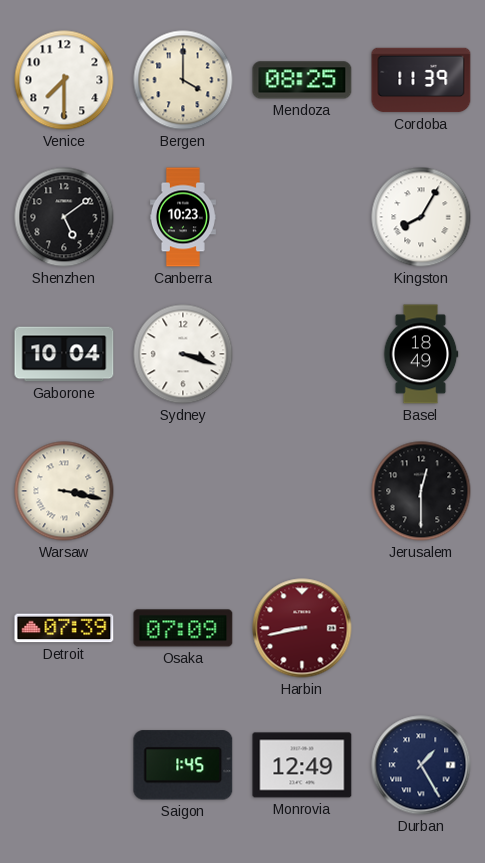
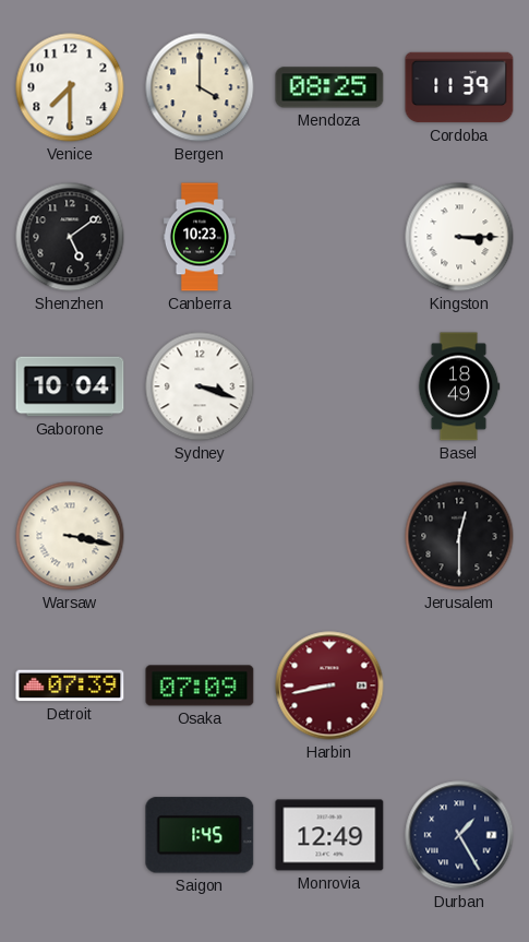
Kingston: 8:05 -> 3:15
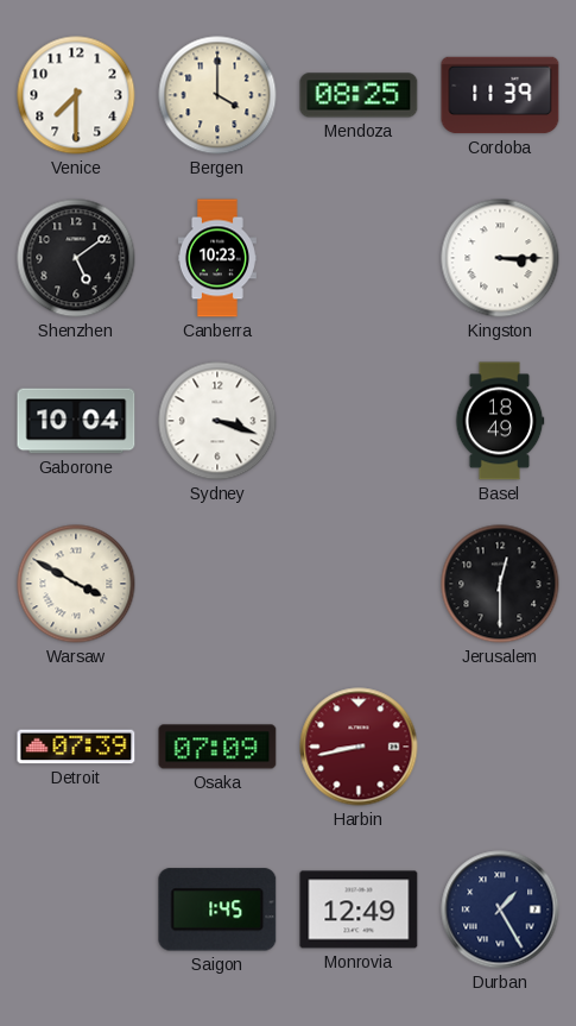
Warsaw: 3:17 -> 3:50
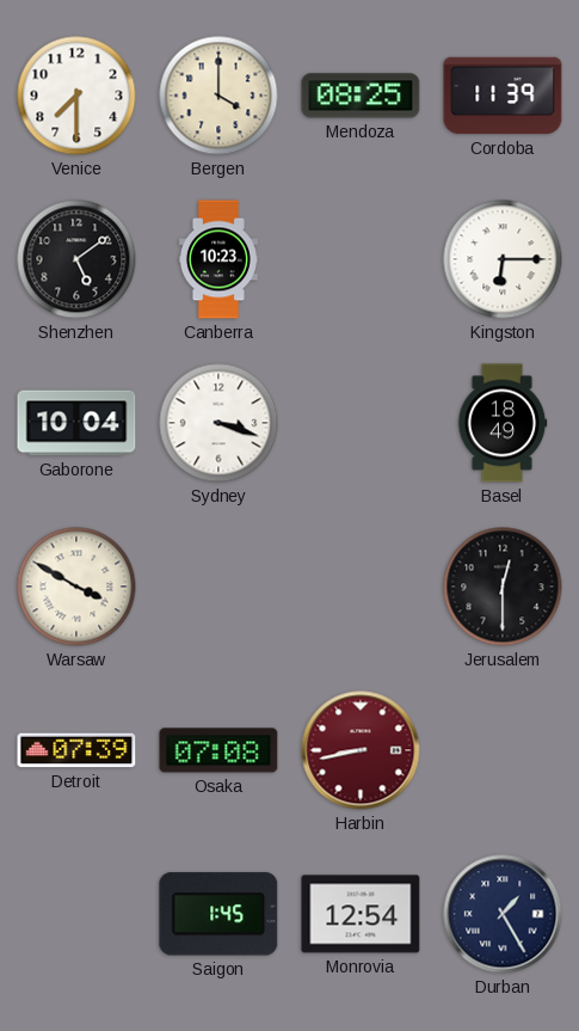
Kingston: 3:15 -> 6:15
Osaka: 07:09 -> 07:08
Monrovia: 12:49 -> 12:54
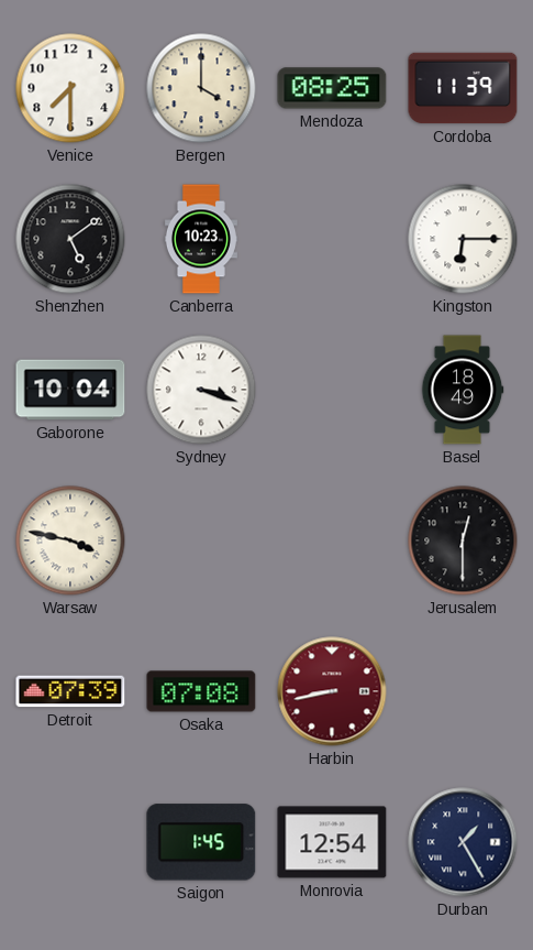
Warsaw: 3:50 -> 3:47
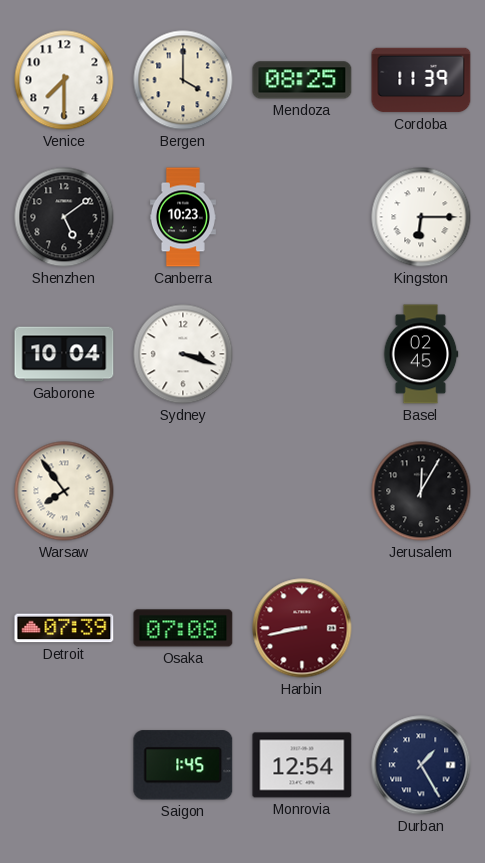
Basel: 18:49 -> 02:45
Warsaw: 3:47 -> 7:54
Jerusalem: 12:30 -> 12:05
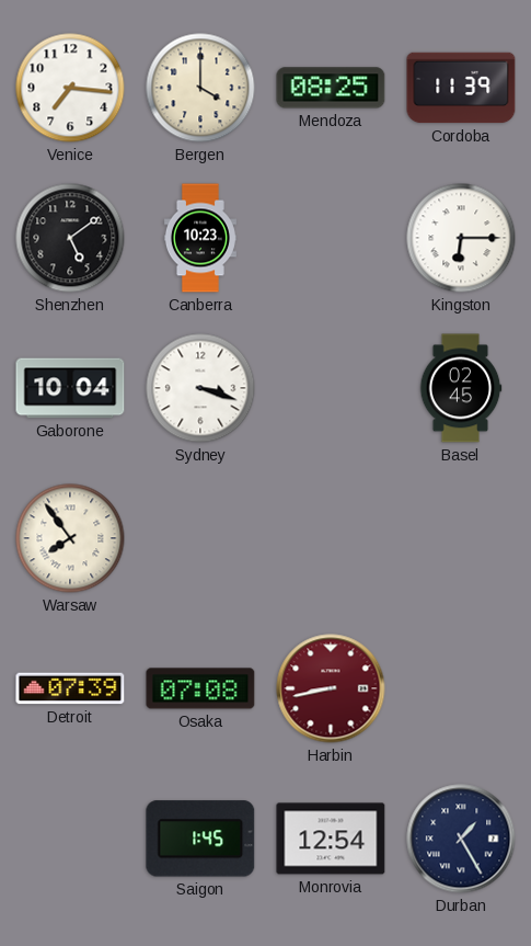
Venice: 7:30 -> 7:16
Jerusalem: 12:05 -> none
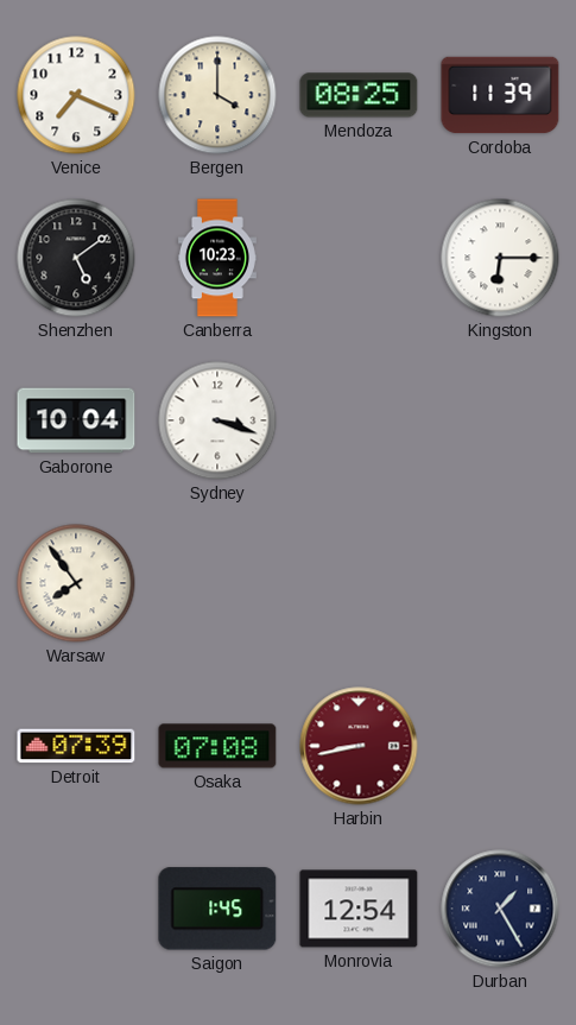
Venice: 7:16 -> 7:19
Basel: 02:45 -> none
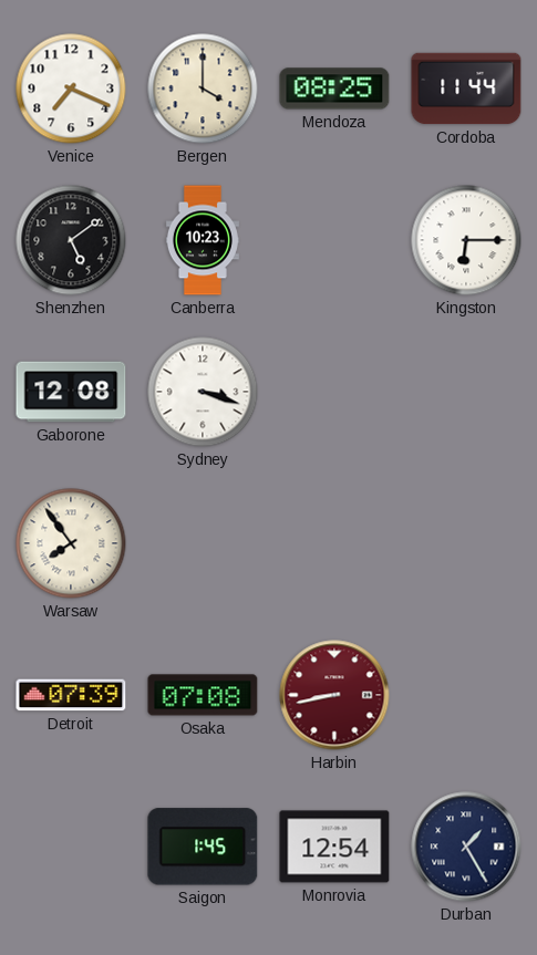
Cordoba: 11:39 -> 11:44
Gaborone: 10:04 -> 12:08
